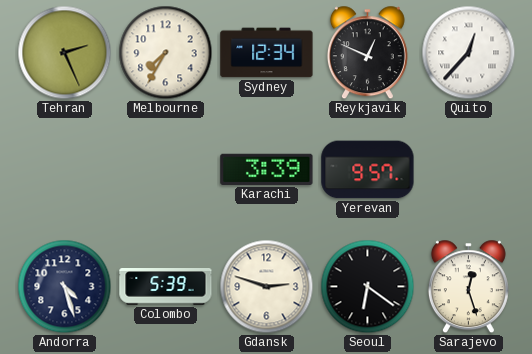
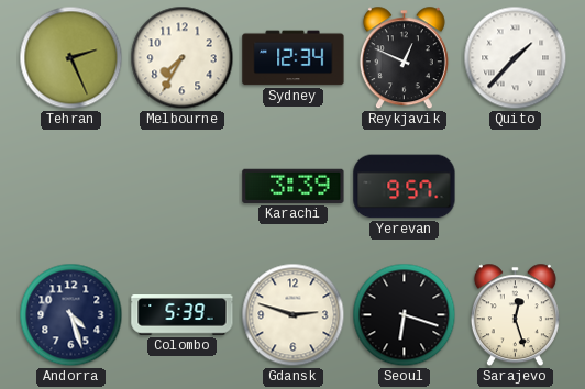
Quito: 12:37 -> 1:37
Seoul: 6:21 -> 6:18
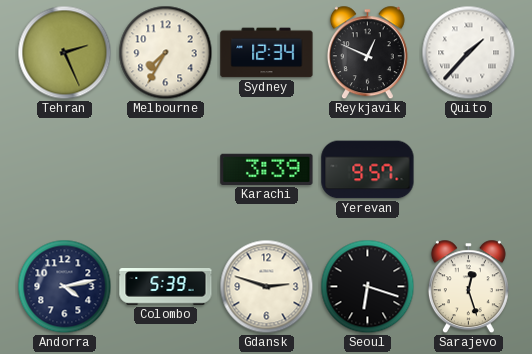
Andorra: 4:27 -> 4:13
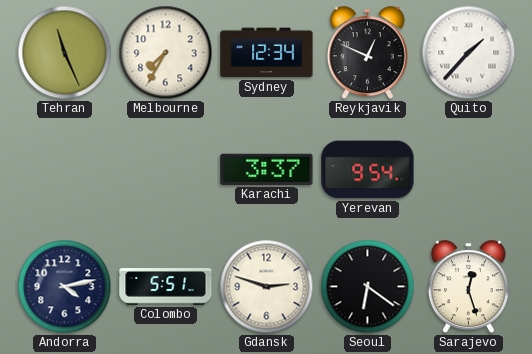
Tehran: 2:26 -> 11:26
Karachi: 3:39 -> 3:37
Yerevan: 9:57 -> 9:54
Colombo: 5:39 -> 5:51
Seoul: 6:18 -> 6:21
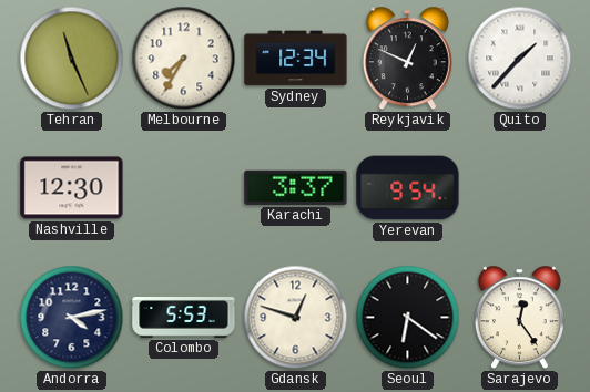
Nashville: none -> 12:30
Colombo: 5:51 -> 5:53
Gdansk: 2:48 -> 12:48
Sarajevo: 12:27 -> 12:24
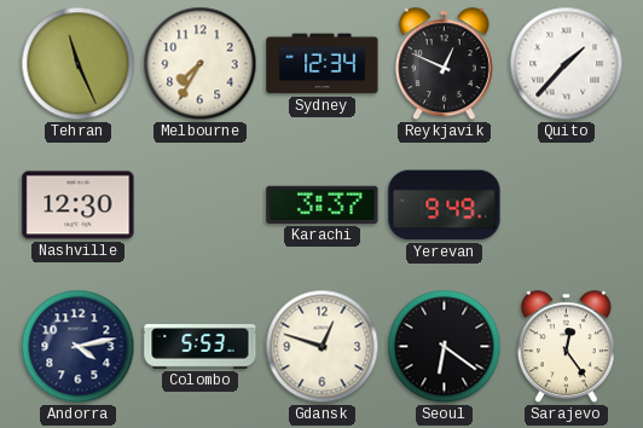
Yerevan: 9:54 -> 9:49
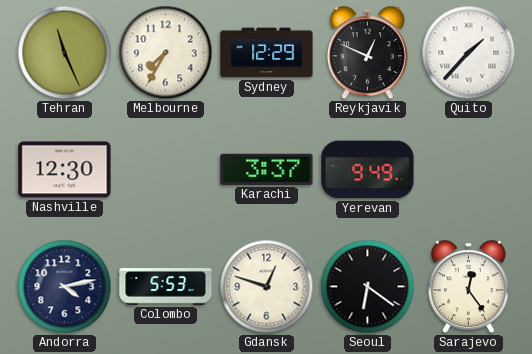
Sydney: 12:34 -> 12:29
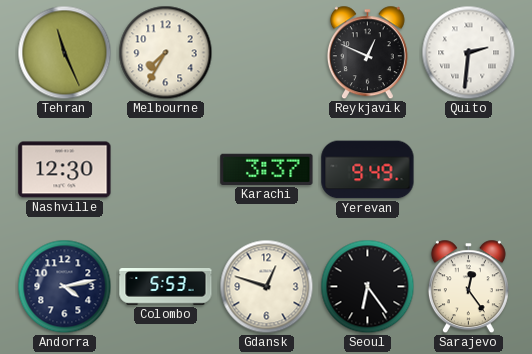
Sydney: 12:29 -> none
Quito: 1:37 -> 2:31
Seoul: 6:21 -> 6:24
